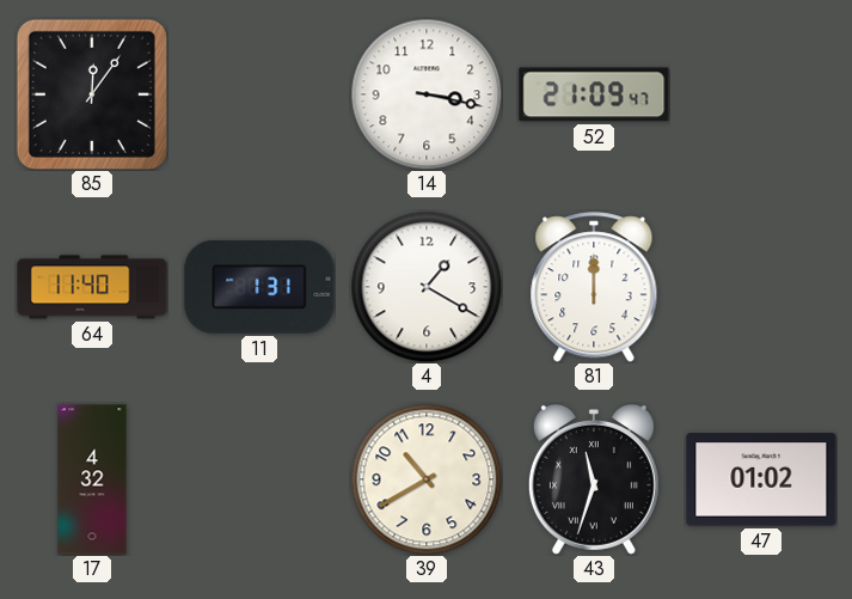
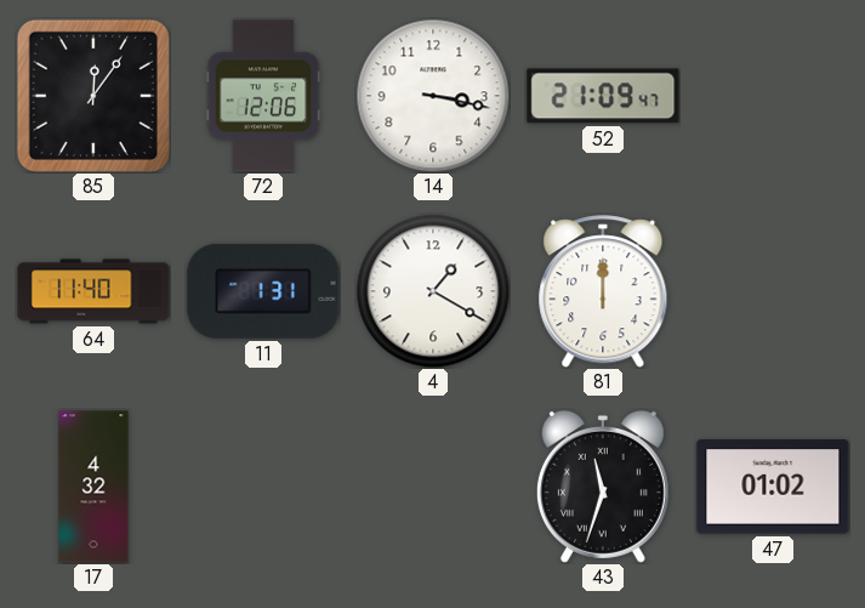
72: none -> 12:06
39: 10:40 -> none
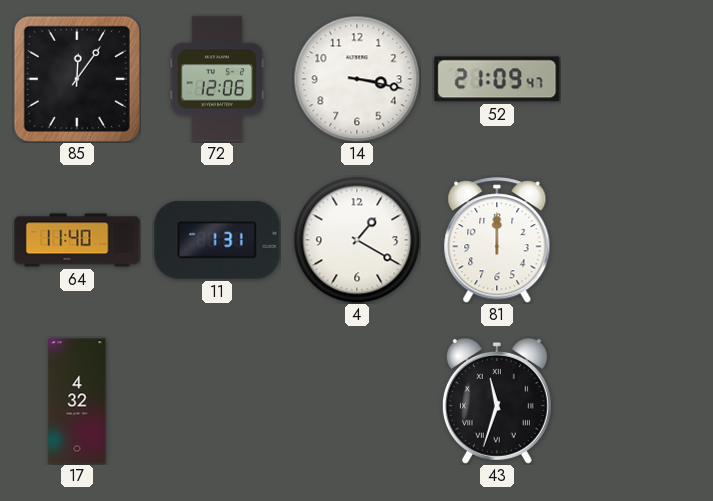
47: 01:02 -> none
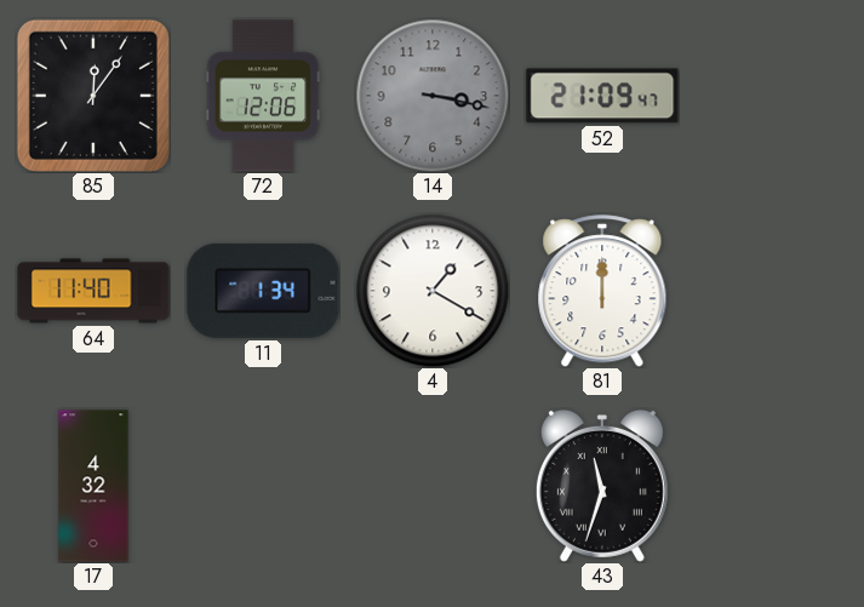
14 dial: white -> grey
11: 1:31 -> 1:34
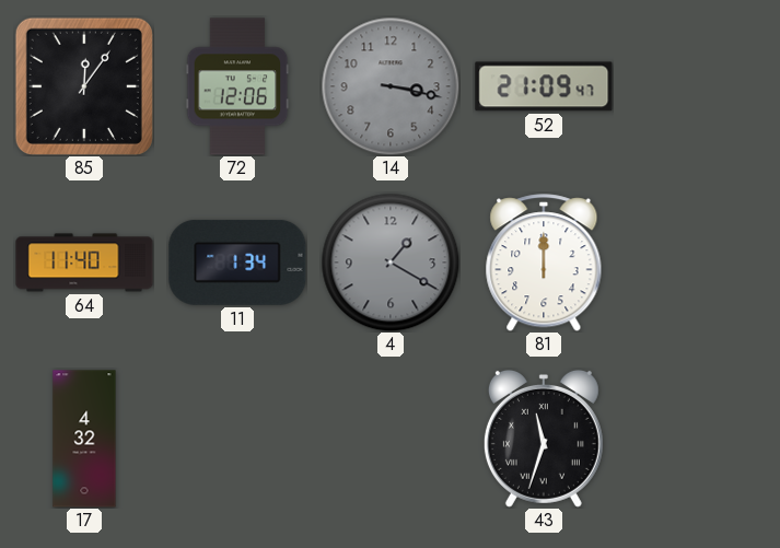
4 dial: white -> grey
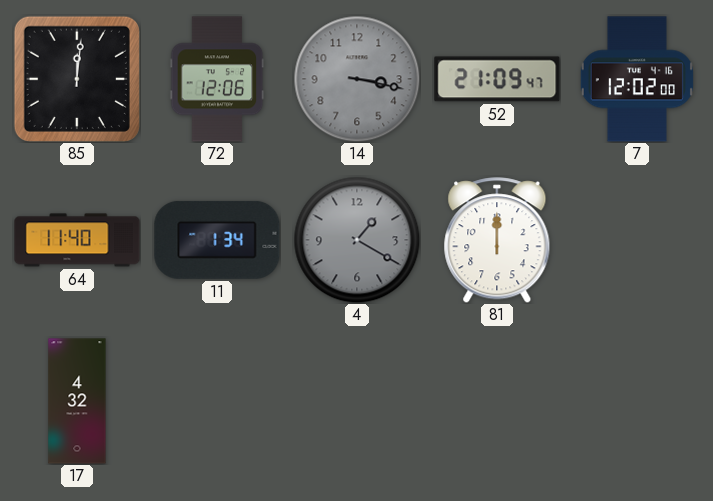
85: 12:06 -> 12:01
7: none -> 12:02
43: 11:33 -> none
